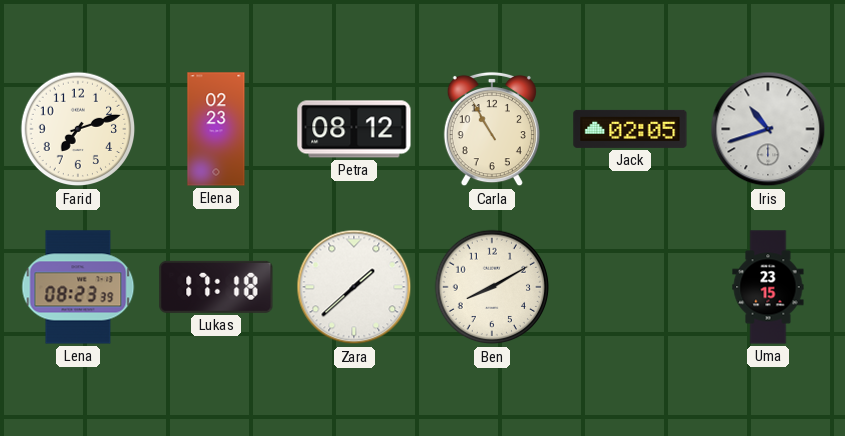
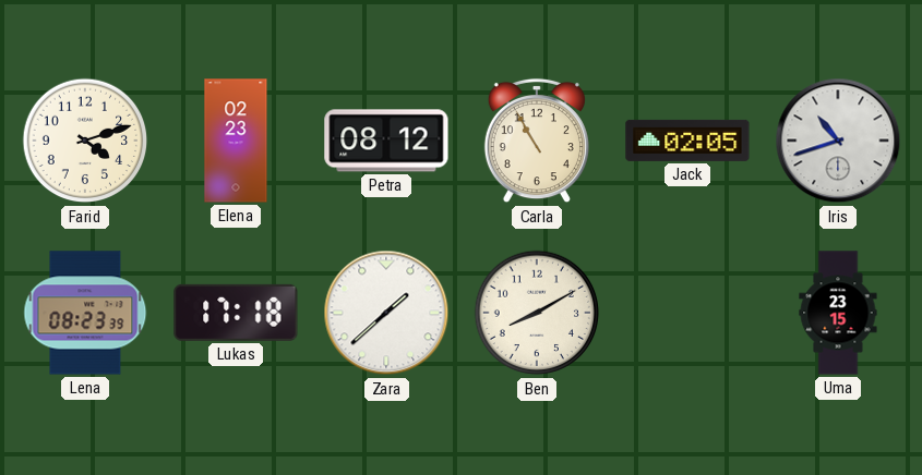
Farid: 7:12 -> 4:12
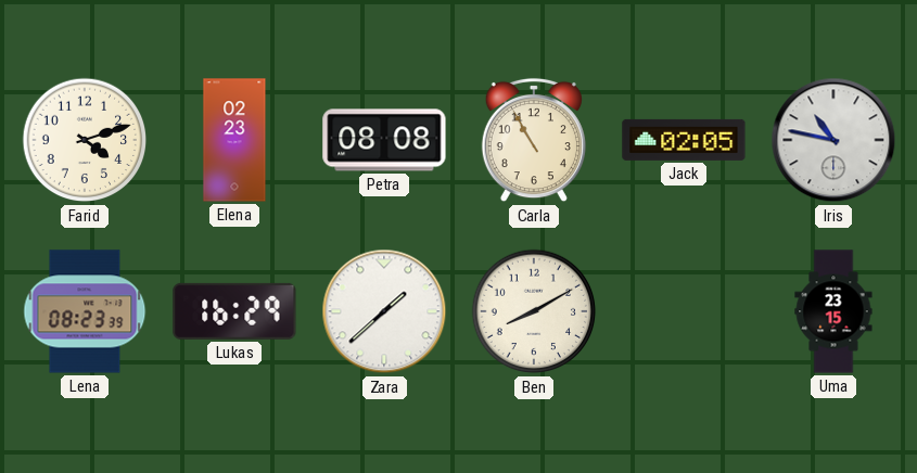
Petra: 08:12 -> 08:08
Iris: 10:42 -> 10:47
Lukas: 17:18 -> 16:29
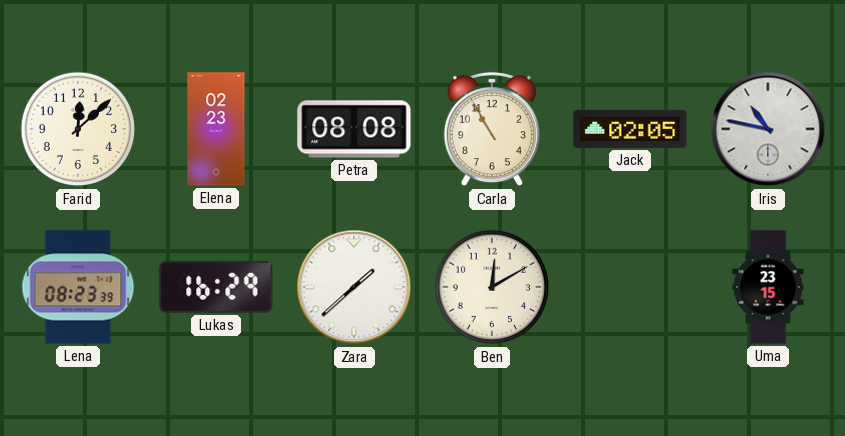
Farid: 4:12 -> 12:08
Ben: 8:10 -> 12:10
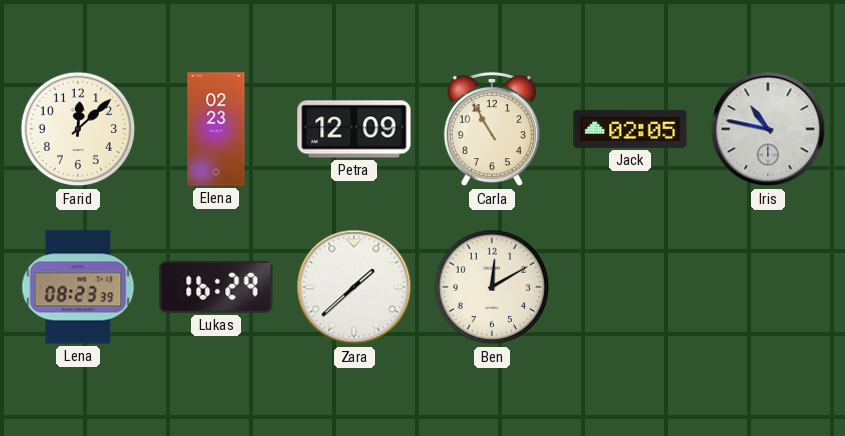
Petra: 08:08 -> 12:09
Uma: 23:15 -> none
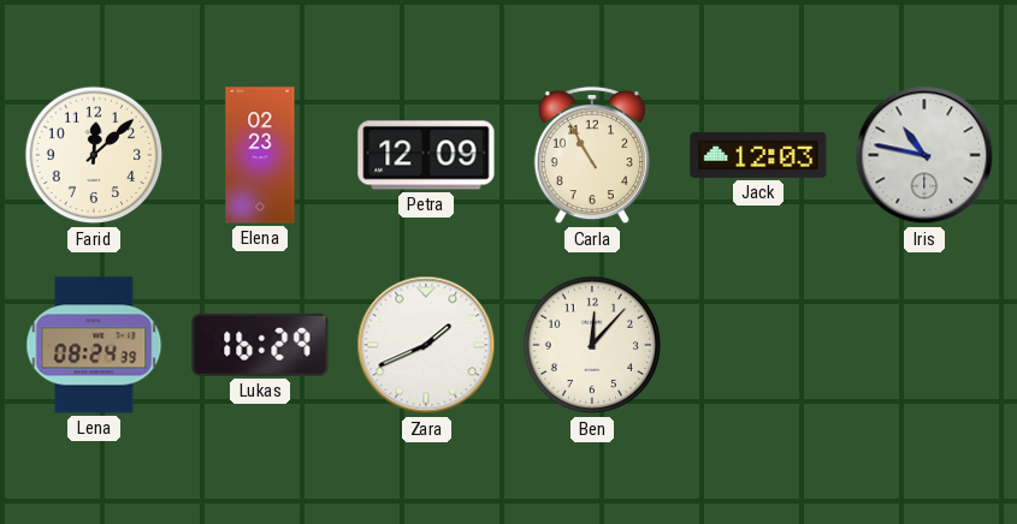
Jack: 02:05 -> 12:03
Lena: 08:23 -> 08:24
Zara: 1:38 -> 1:41
Ben: 12:10 -> 12:07
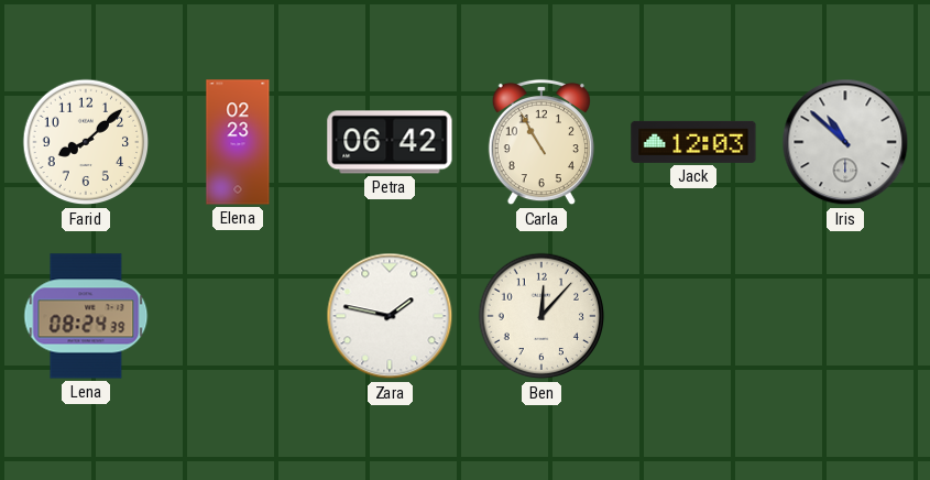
Farid: 12:08 -> 8:08
Petra: 12:09 -> 06:42
Iris: 10:47 -> 10:52
Lukas: 16:29 -> none
Zara: 1:41 -> 1:47
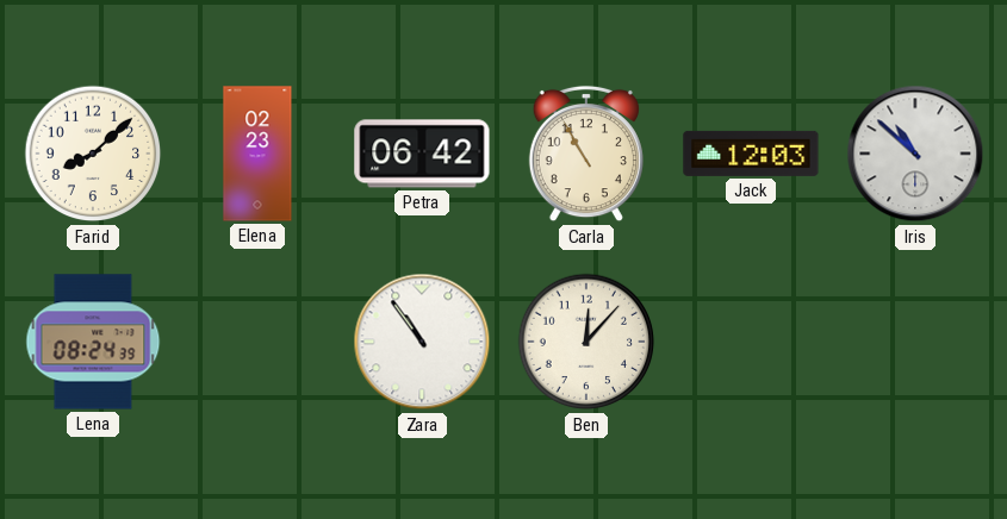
Zara: 1:47 -> 10:54
